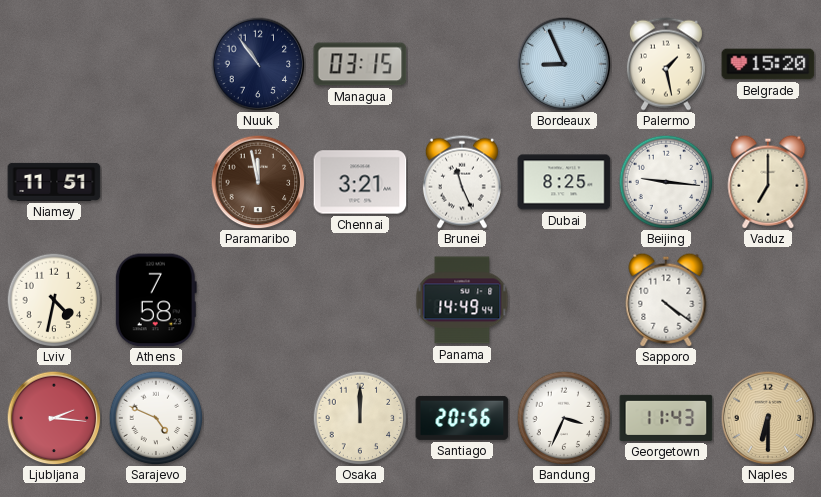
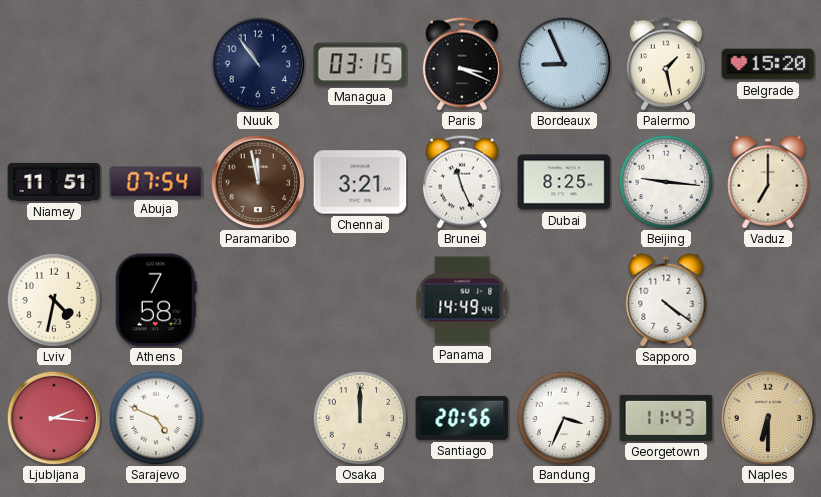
Paris: none -> 3:19
Abuja: none -> 07:54
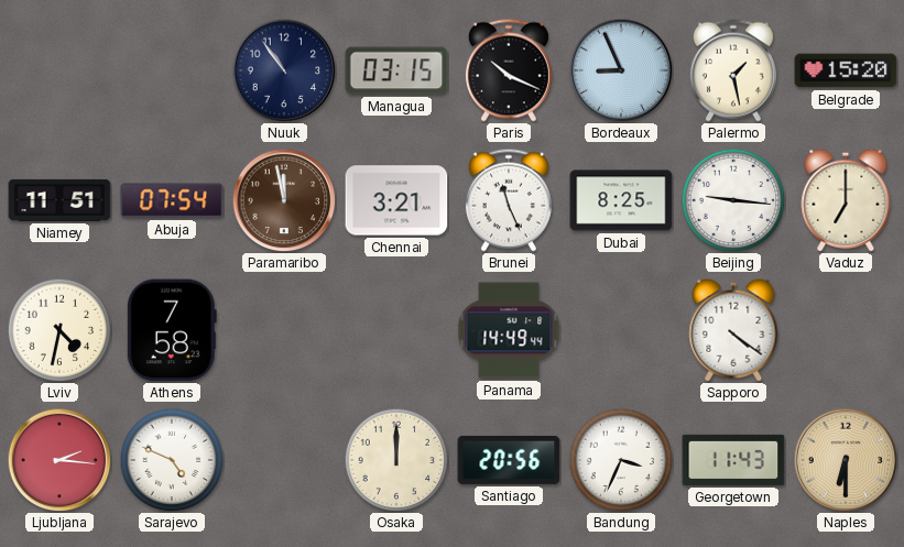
Paris: 3:19 -> 10:19
